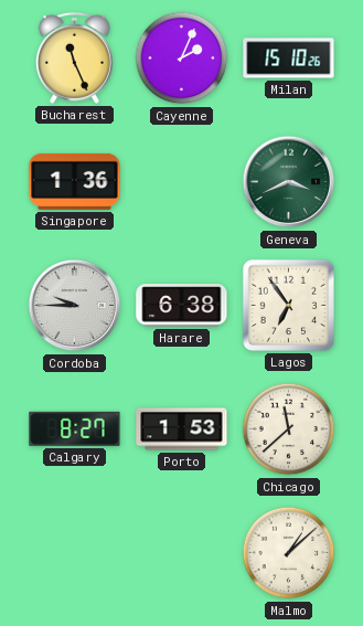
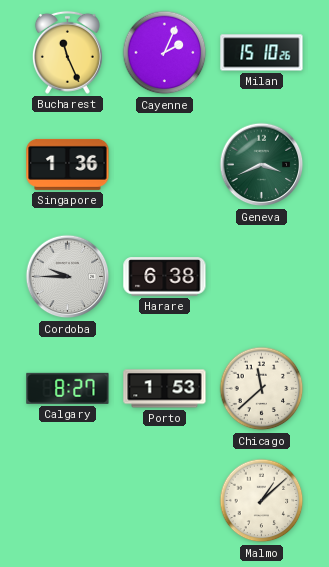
Lagos: 6:54 -> none
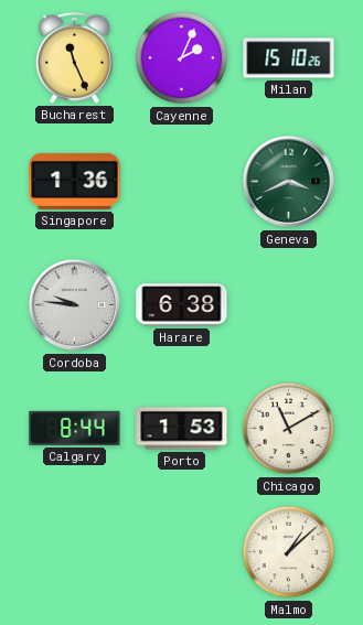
Cordoba: 9:45 -> 9:46
Calgary: 8:27 -> 8:44
Chicago: 11:38 -> 11:10
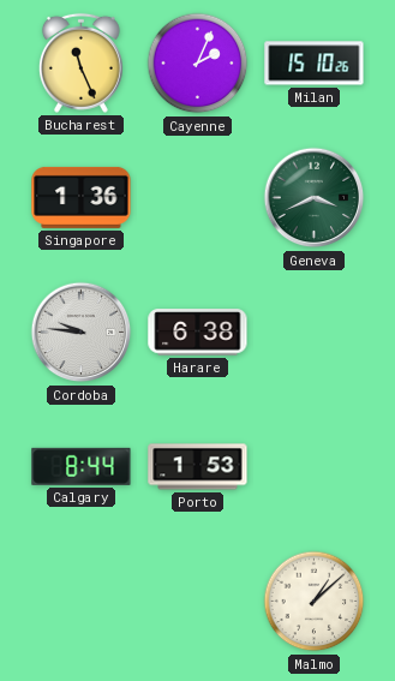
Chicago: 11:10 -> none
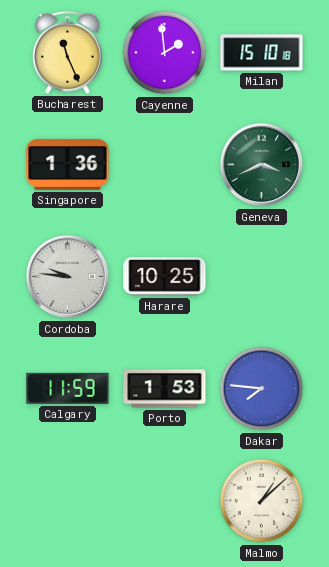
Cayenne: 2:04 -> 1:59
Milan: 15:10:26 -> 15:10:18
Harare: 6:38 -> 10:25
Calgary: 8:44 -> 11:59
Dakar: none -> 7:46
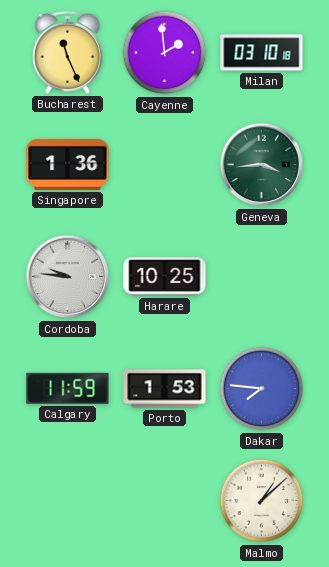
Milan: 15:10 -> 03:10
Geneva: 3:41 -> 3:44
